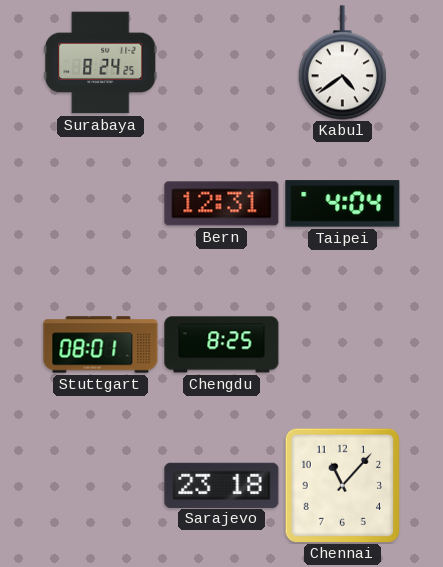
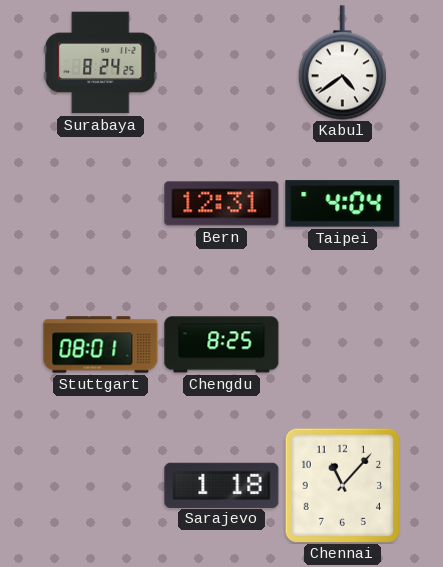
Sarajevo: 23:18 -> 1:18
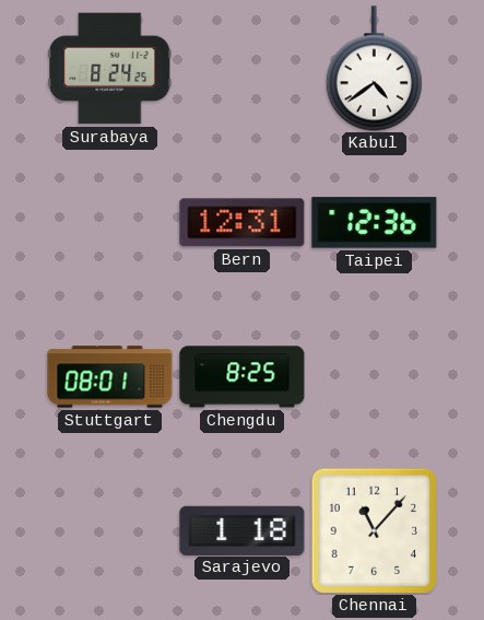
Taipei: 4:04 -> 12:36
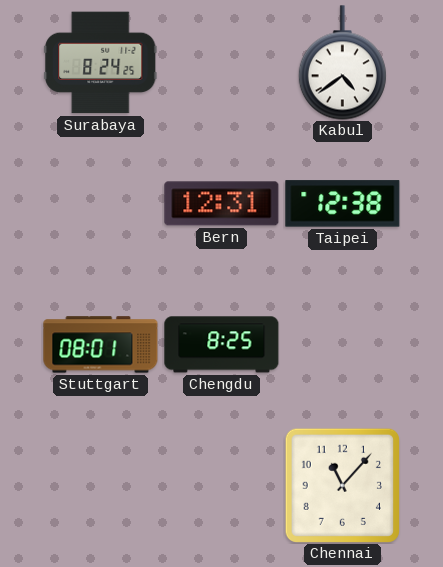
Taipei: 12:36 -> 12:38
Sarajevo: 1:18 -> none
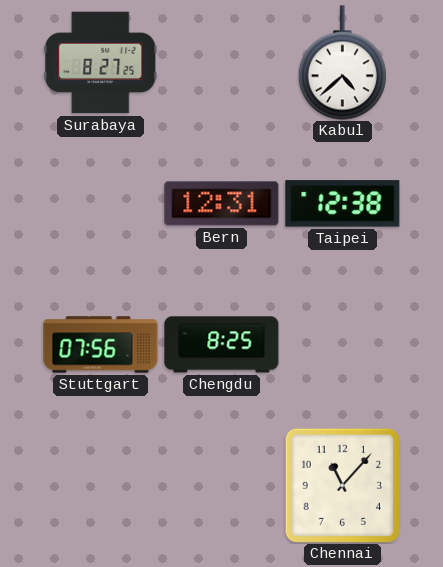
Surabaya: 8:24 -> 8:27
Kabul: 4:39 -> 4:38
Stuttgart: 08:01 -> 07:56
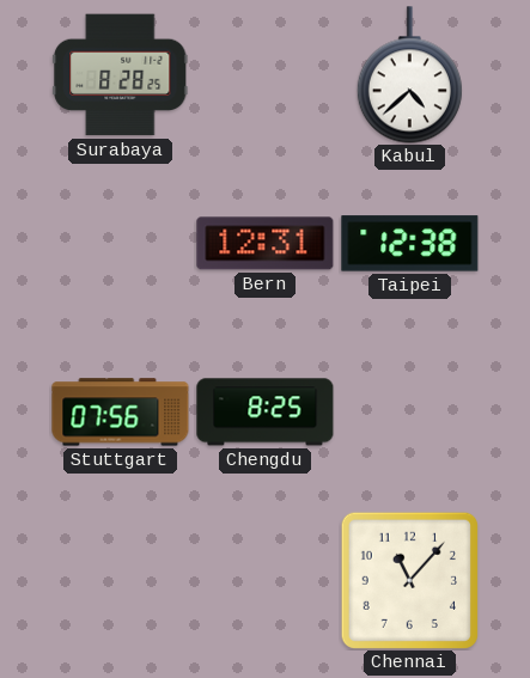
Surabaya: 8:27 -> 8:28
